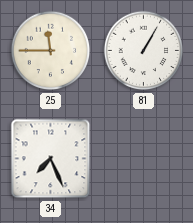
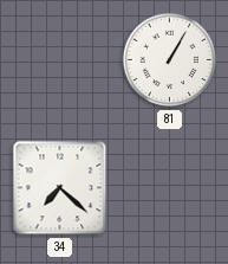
25: 11:45 -> none
34: 7:26 -> 7:22
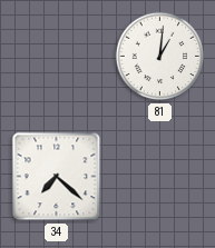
81: 1:05 -> 1:01
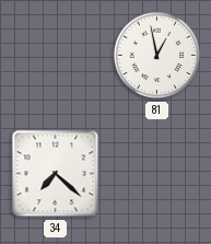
81: 1:01 -> 12:58
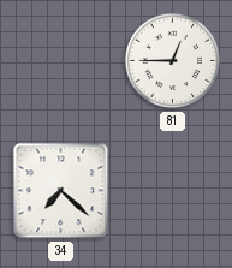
81: 12:58 -> 12:45
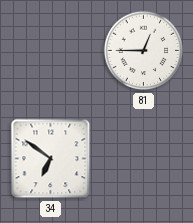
34: 7:22 -> 6:51
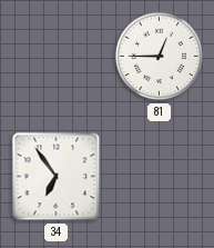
34: 6:51 -> 6:54
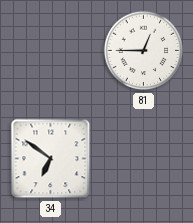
34: 6:54 -> 6:51
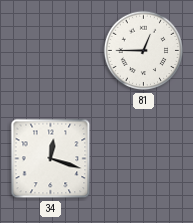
34: 6:51 -> 12:18
